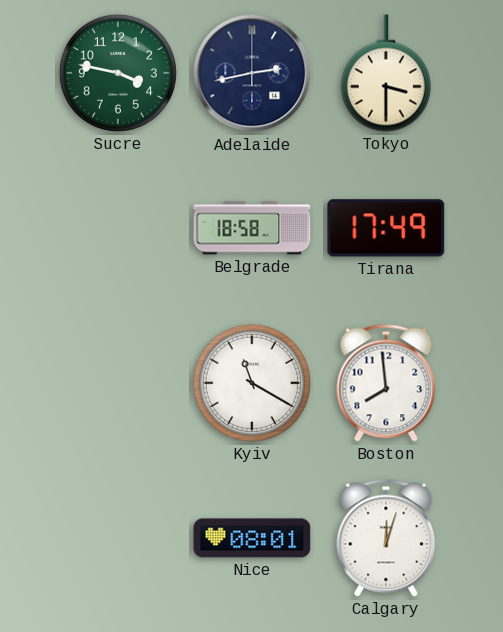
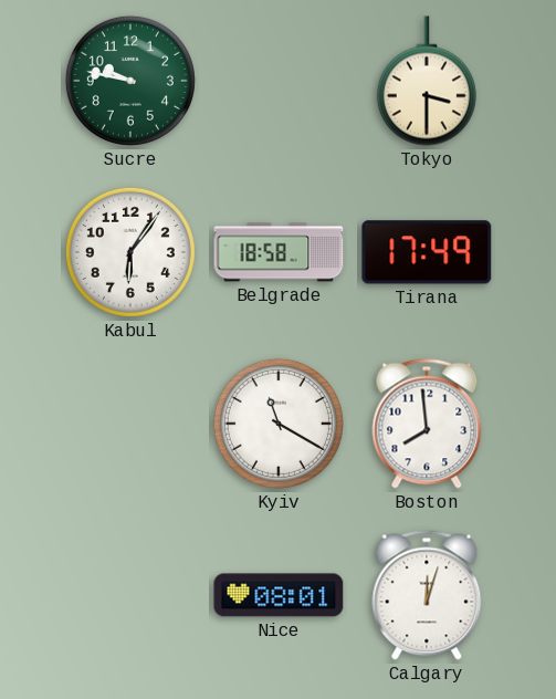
Sucre: 3:47 -> 9:47
Adelaide: 2:43 -> none
Kabul: none -> 6:06
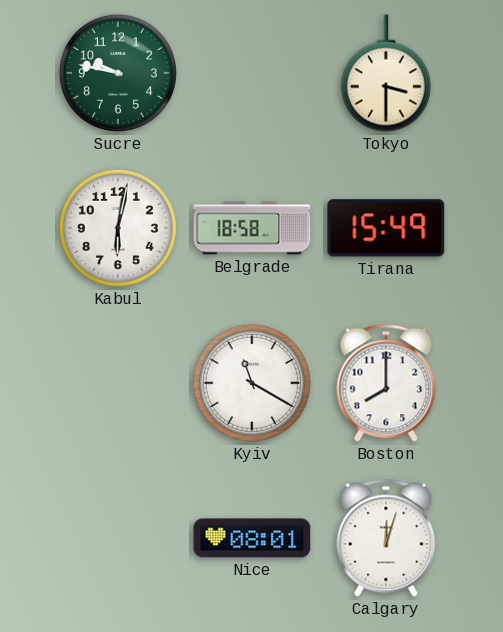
Kabul: 6:06 -> 6:02
Tirana: 17:49 -> 15:49
Boston: 7:59 -> 8:00
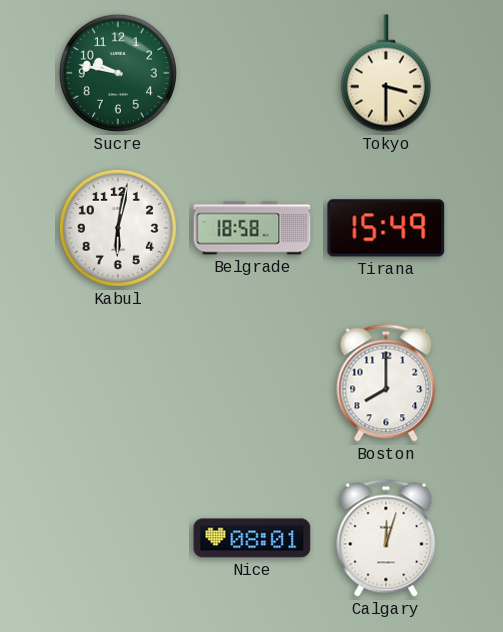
Kyiv: 11:20 -> none
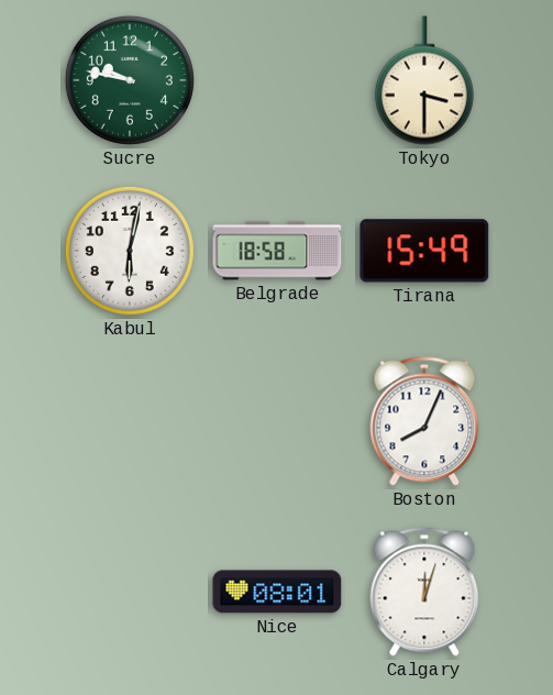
Boston: 8:00 -> 8:04
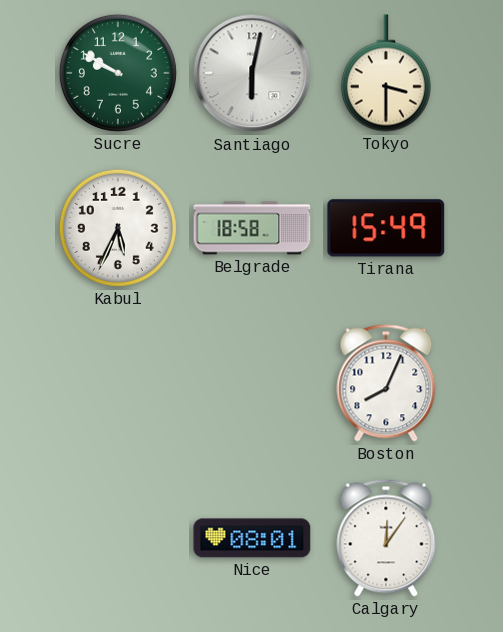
Sucre: 9:47 -> 9:50
Santiago: none -> 6:02
Kabul: 6:02 -> 5:34
Calgary: 12:03 -> 12:06
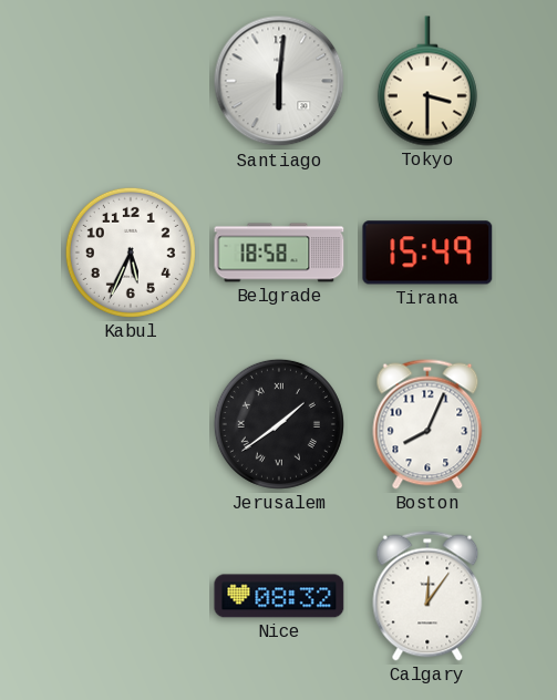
Sucre: 9:50 -> none
Santiago: 6:02 -> 6:01
Jerusalem: none -> 1:39
Nice: 08:01 -> 08:32
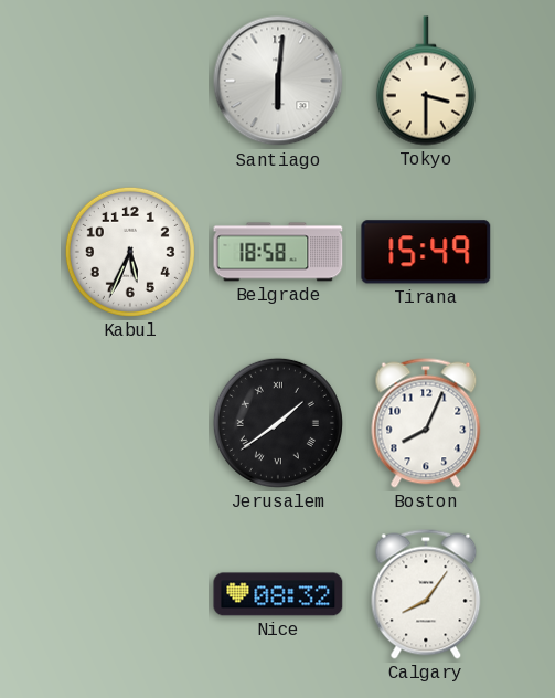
Calgary: 12:06 -> 8:06
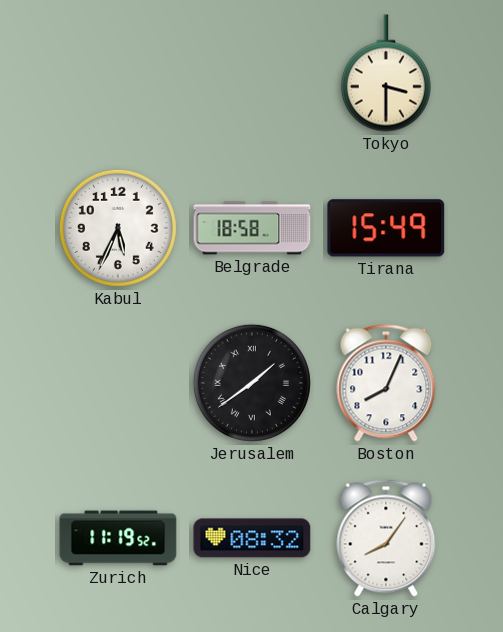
Santiago: 6:01 -> none
Zurich: none -> 11:19
